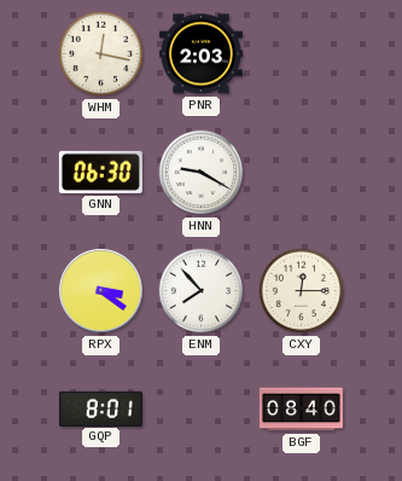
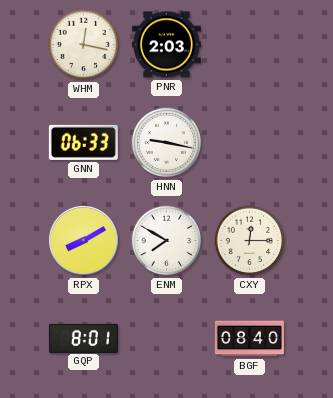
GNN: 06:30 -> 06:33
HNN: 9:20 -> 9:17
RPX: 3:21 -> 8:10
ENM: 7:53 -> 7:50
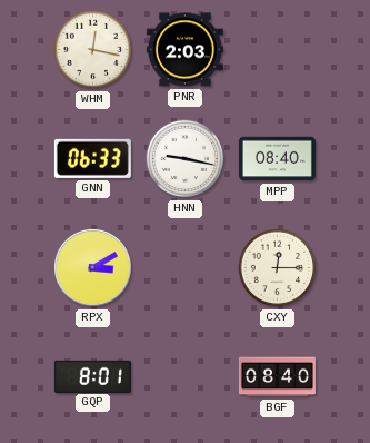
MPP: none -> 08:40
RPX: 8:10 -> 3:10
ENM: 7:50 -> none
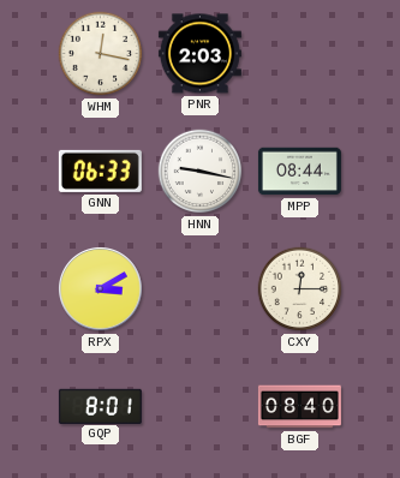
MPP: 08:40 -> 08:44
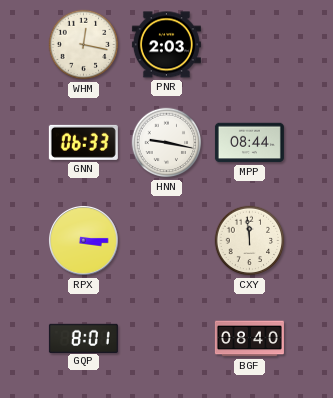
RPX: 3:10 -> 3:15
CXY: 12:15 -> 11:59
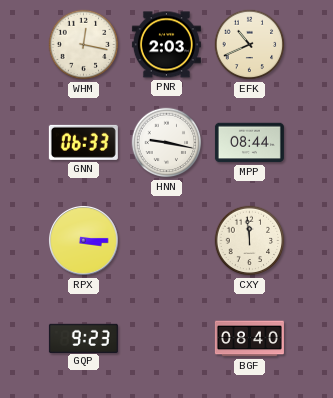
EFK: none -> 10:41
GQP: 8:01 -> 9:23
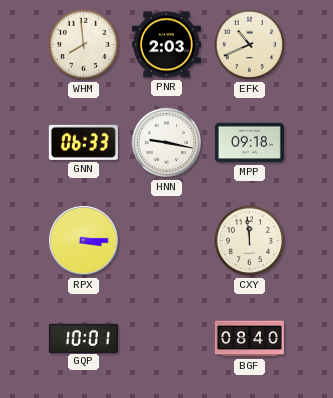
WHM: 12:17 -> 7:59
MPP: 08:44 -> 09:18
GQP: 9:23 -> 10:01
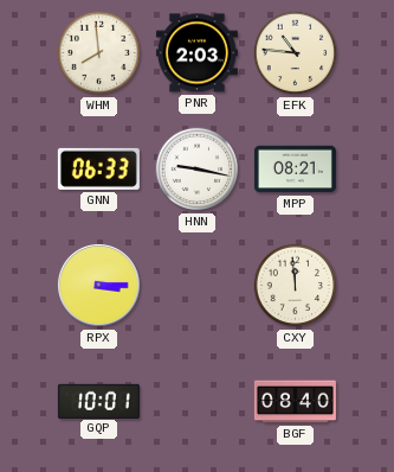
EFK: 10:41 -> 10:46
MPP: 09:18 -> 08:21
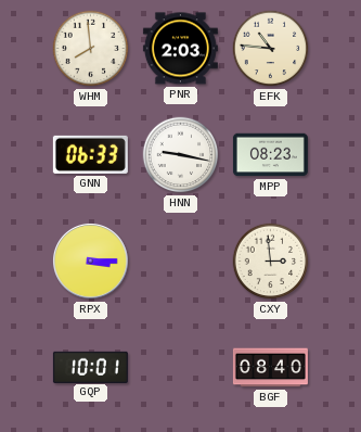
MPP: 08:21 -> 08:23
CXY: 11:59 -> 2:59
